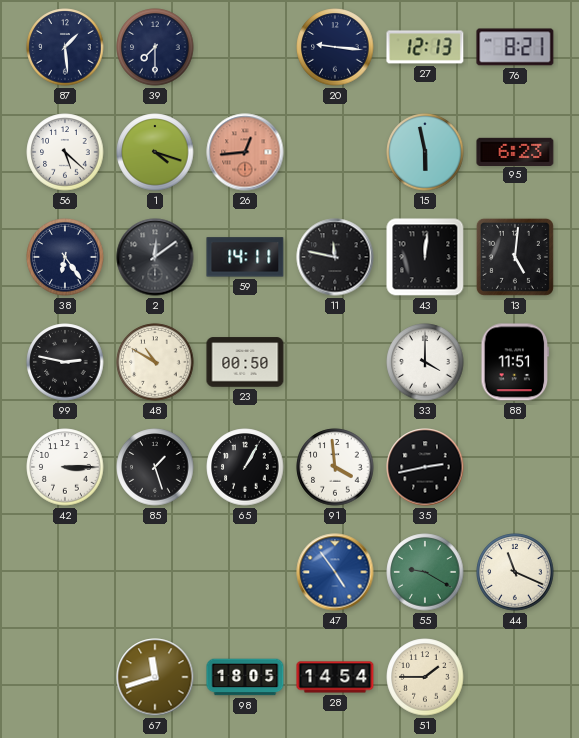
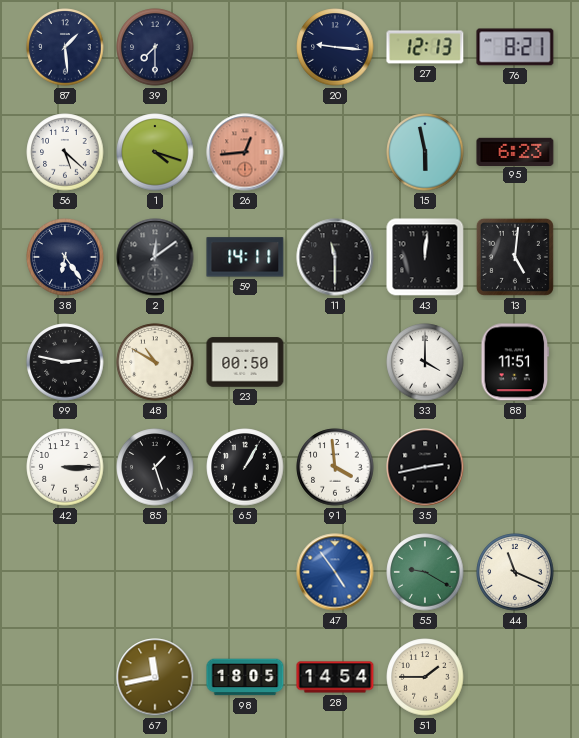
11: 11:47 -> 11:30
67: 11:42 -> 11:43
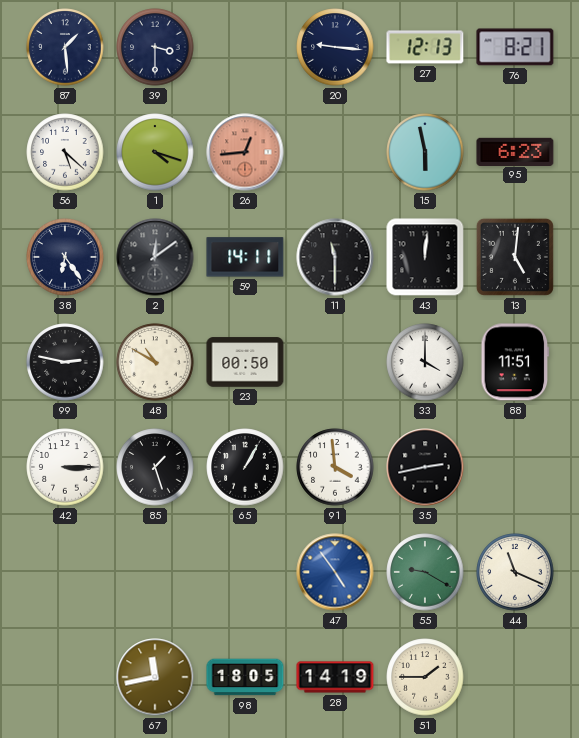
39: 7:30 -> 3:30
28: 14:54 -> 14:19
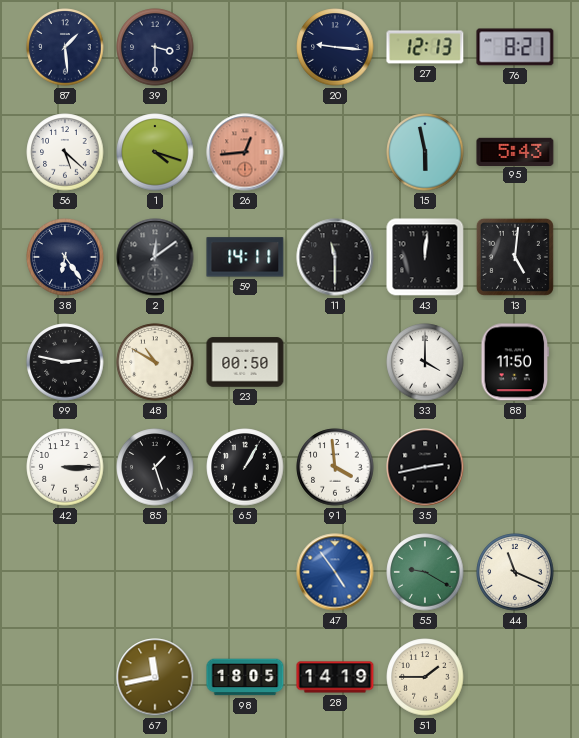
95: 6:23 -> 5:43
88: 11:51 -> 11:50
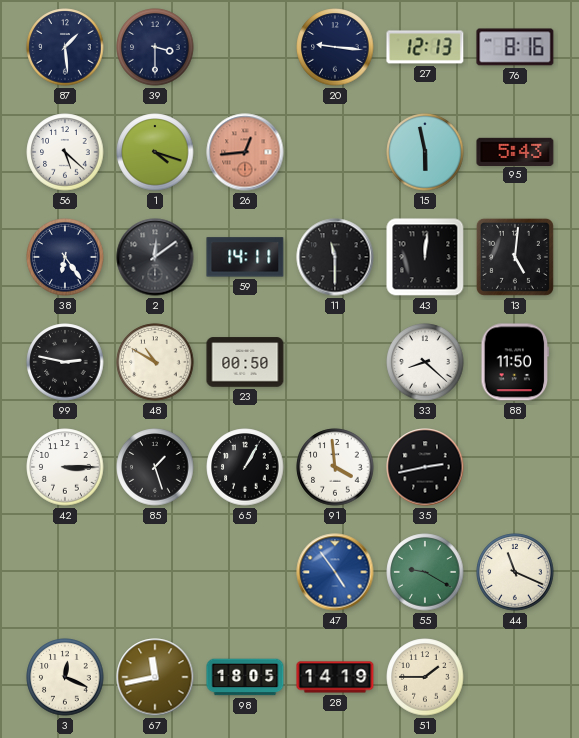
76: 8:21 -> 8:16
33: 4:00 -> 8:22
3: none -> 12:19
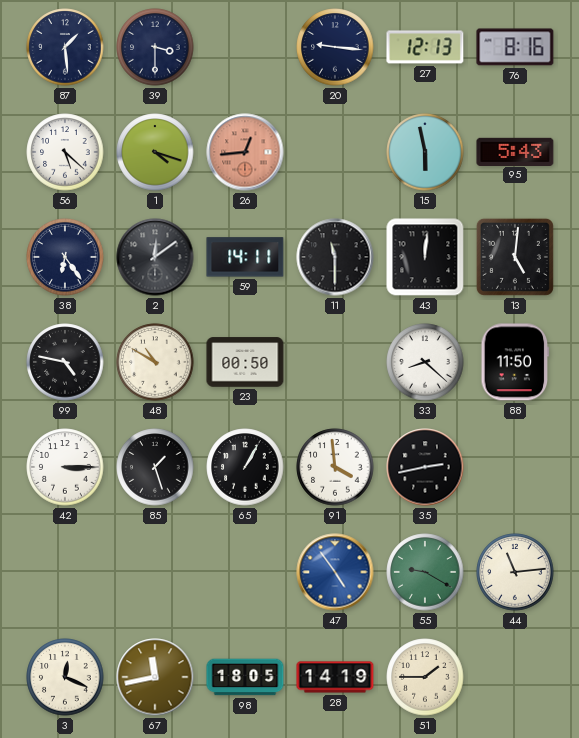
99: 2:47 -> 4:47
44: 11:19 -> 11:14
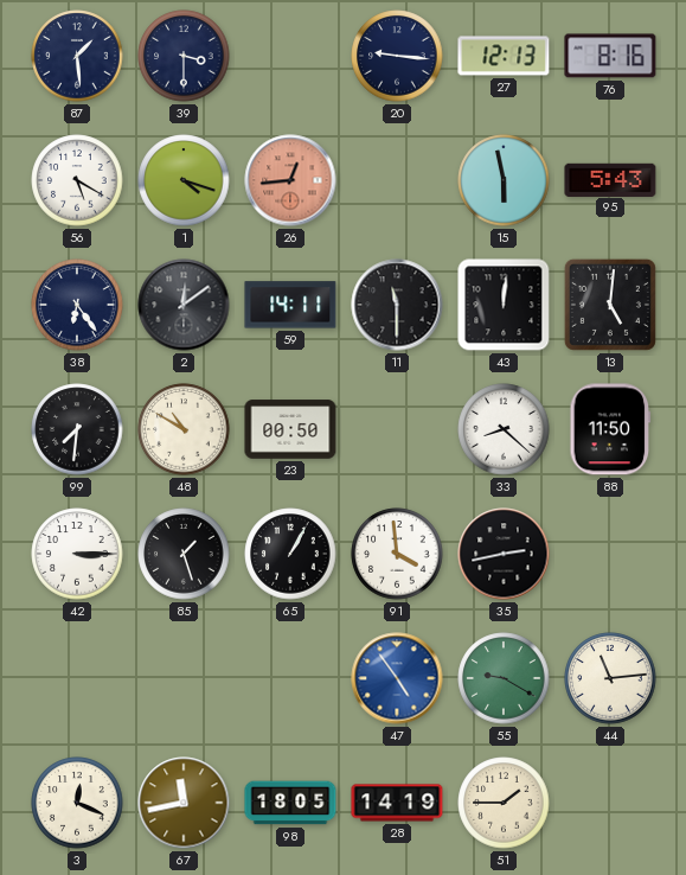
56: 5:22 -> 5:20
99: 4:47 -> 7:31
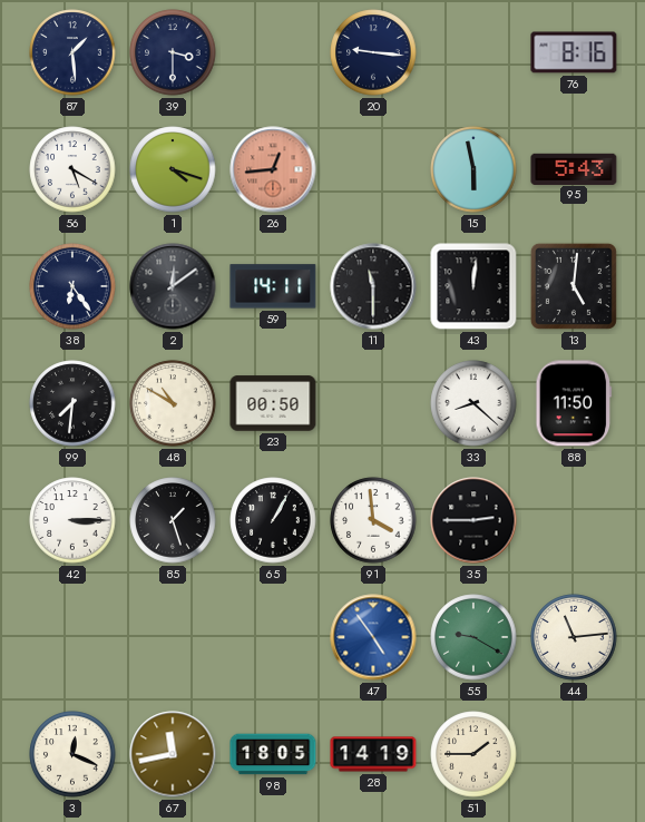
27: 12:13 -> none
35: 2:43 -> 2:45
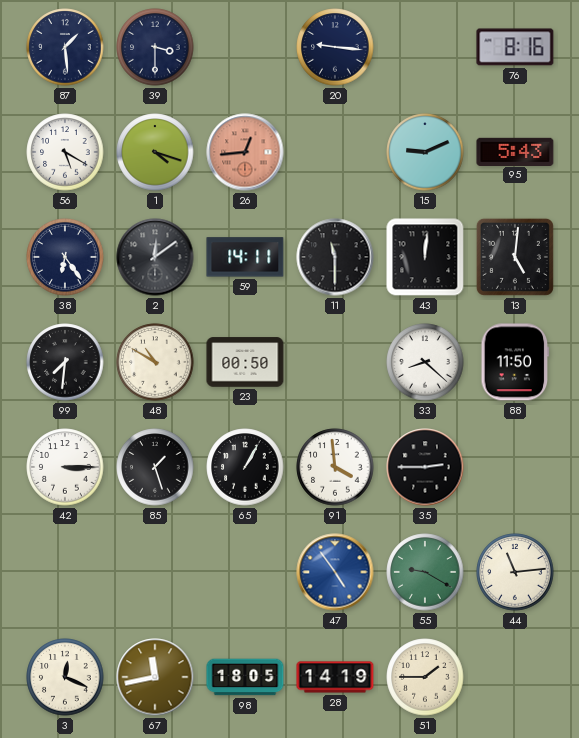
15: 5:58 -> 9:11
